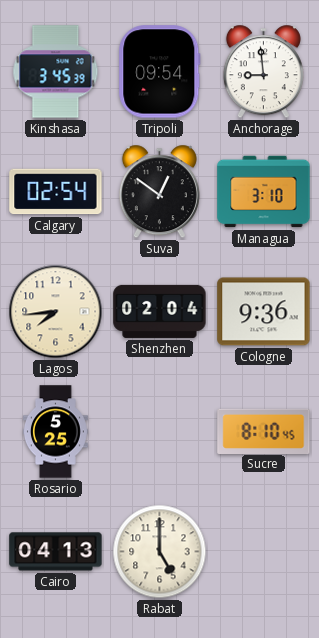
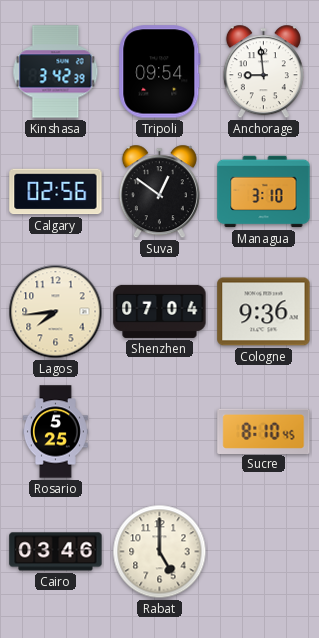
Kinshasa: 3:45 -> 3:42
Calgary: 02:54 -> 02:56
Shenzhen: 02:04 -> 07:04
Cairo: 04:13 -> 03:46
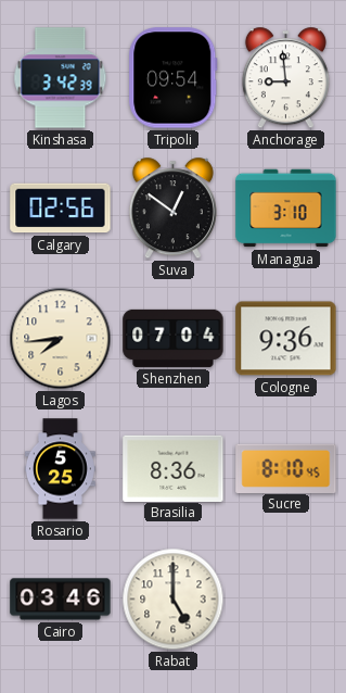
Brasilia: none -> 8:36
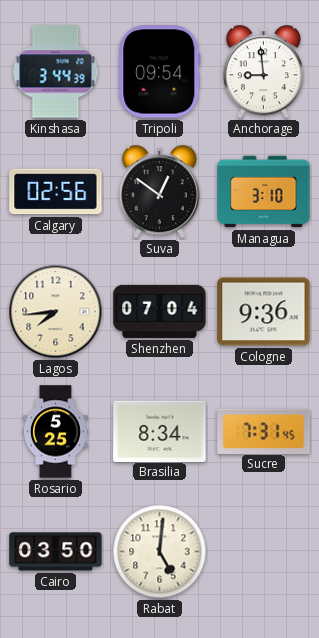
Kinshasa: 3:42 -> 3:44
Brasilia: 8:36 -> 8:34
Sucre: 8:10 -> 7:31
Cairo: 03:46 -> 03:50
Rabat: 5:00 -> 5:01
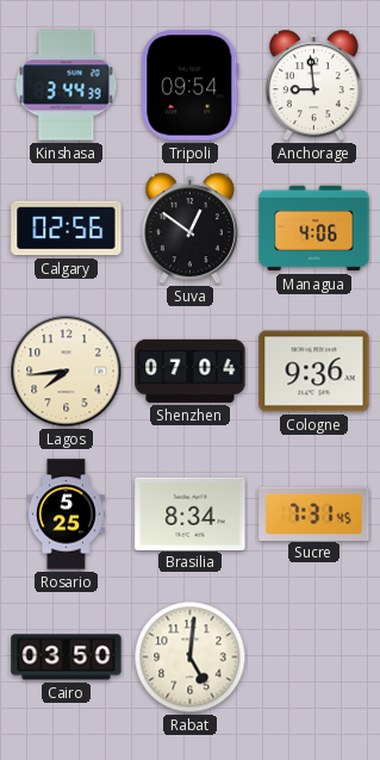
Managua: 3:10 -> 4:06
